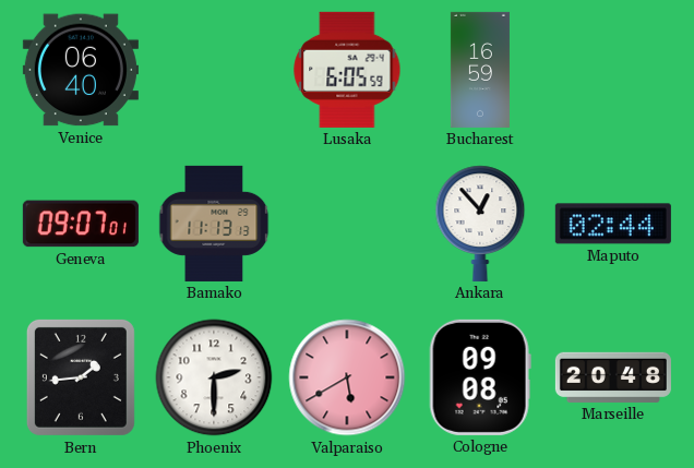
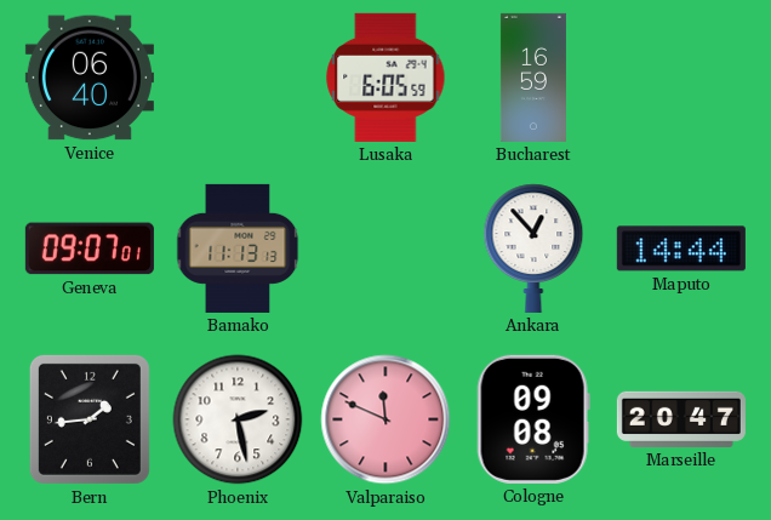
Maputo: 02:44 -> 14:44
Phoenix: 2:30 -> 2:28
Valparaiso: 5:40 -> 11:49
Marseille: 20:48 -> 20:47
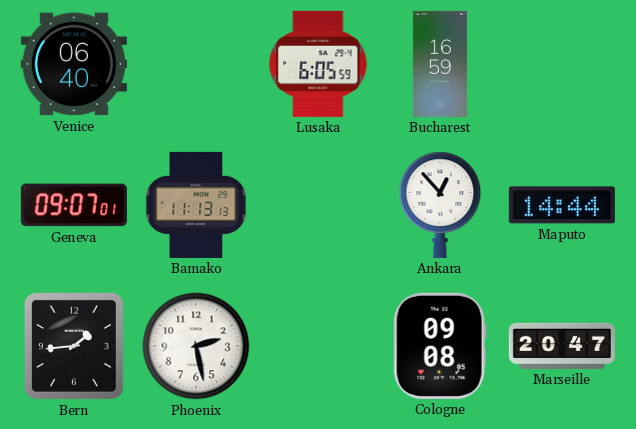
Valparaiso: 11:49 -> none
